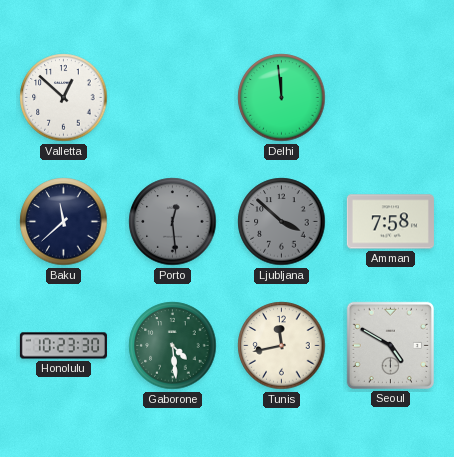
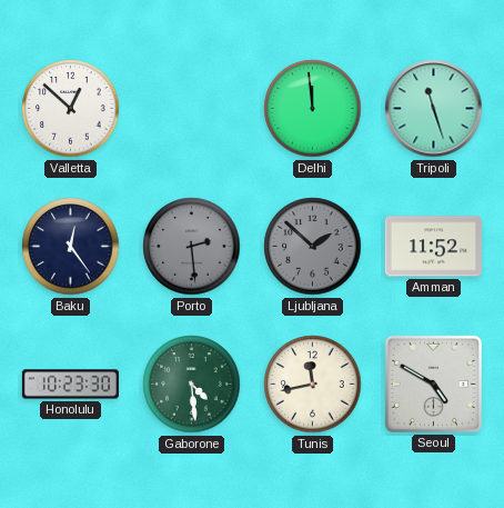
Tripoli: none -> 11:27
Baku: 11:38 -> 12:24
Porto: 12:29 -> 2:29
Ljubljana: 3:52 -> 1:52
Amman: 7:58 -> 11:52
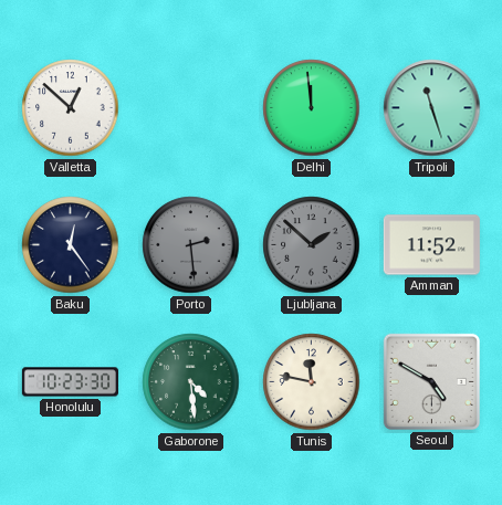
Tunis: 11:43 -> 11:47
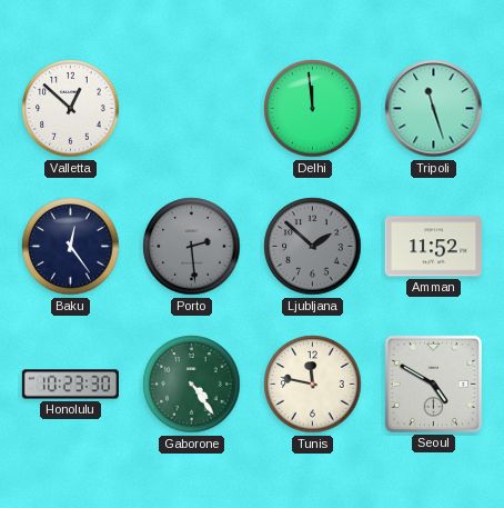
Gaborone: 4:29 -> 4:24
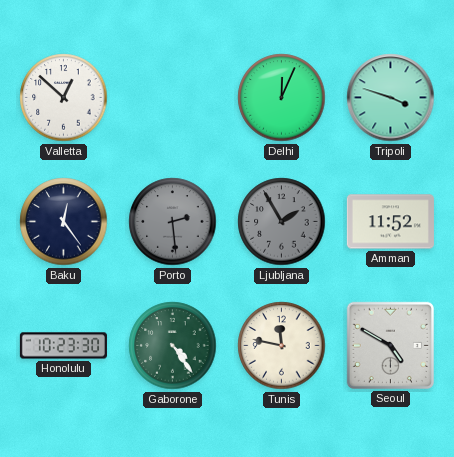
Delhi: 11:59 -> 12:04
Tripoli: 11:27 -> 3:48
Ljubljana: 1:52 -> 1:55
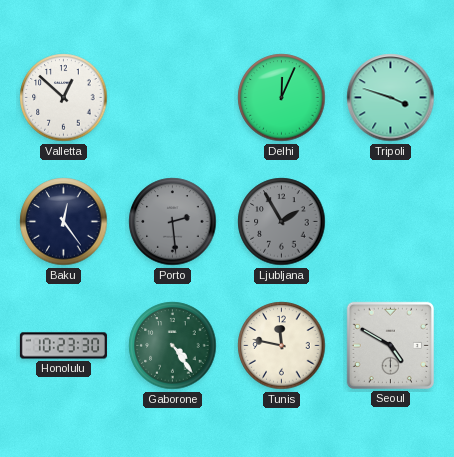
Amman: 11:52 -> none
